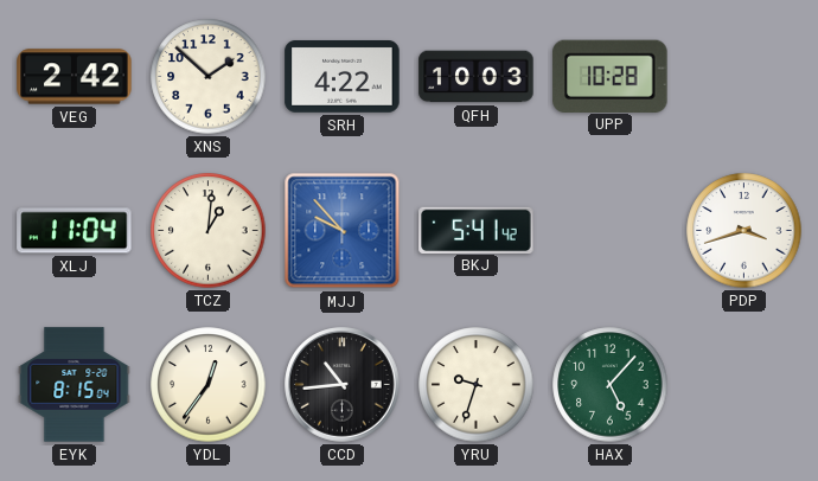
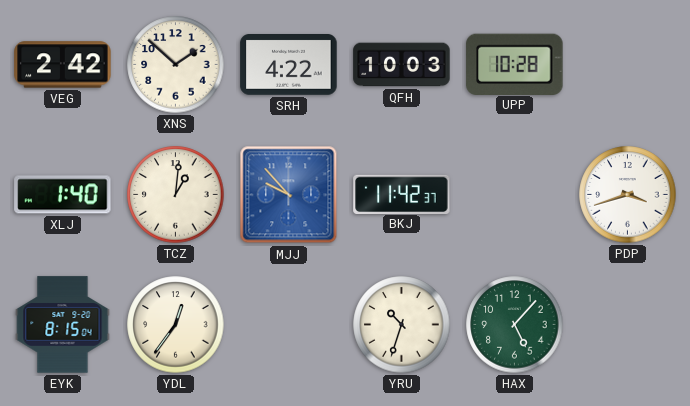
XLJ: 11:04 -> 1:40
BKJ: 5:41 -> 11:42
CCD: 10:44 -> none
YRU: 9:33 -> 10:33
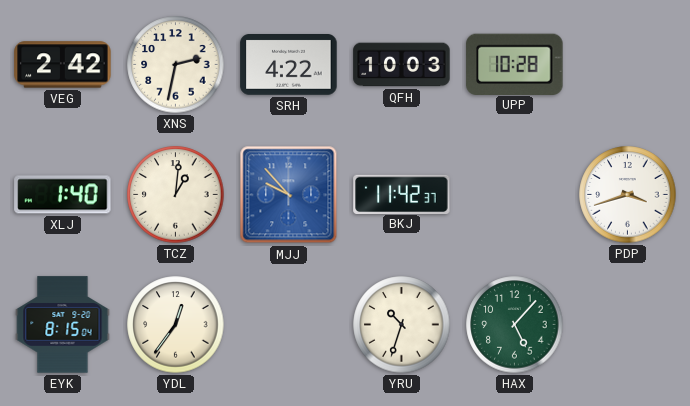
XNS: 1:52 -> 2:32
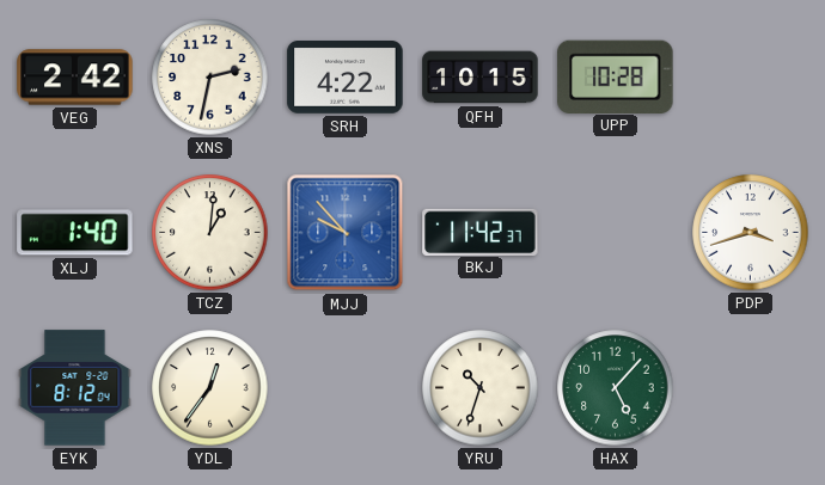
QFH: 10:03 -> 10:15
EYK: 8:15 -> 8:12
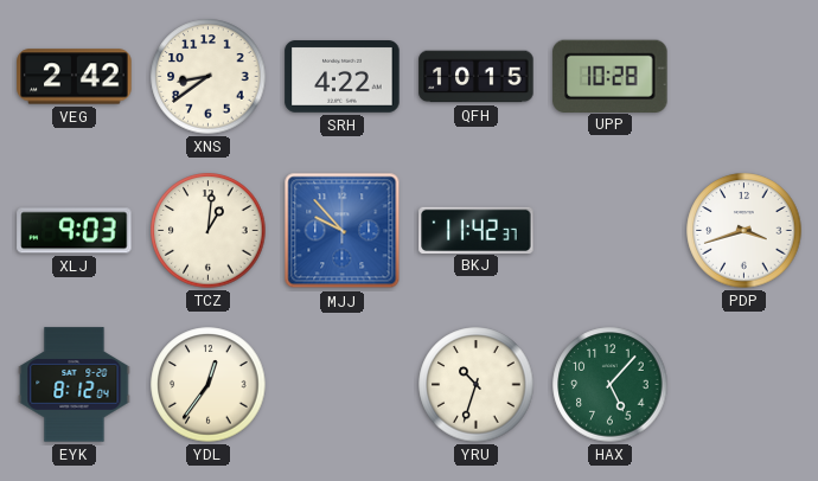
XNS: 2:32 -> 8:39
XLJ: 1:40 -> 9:03
